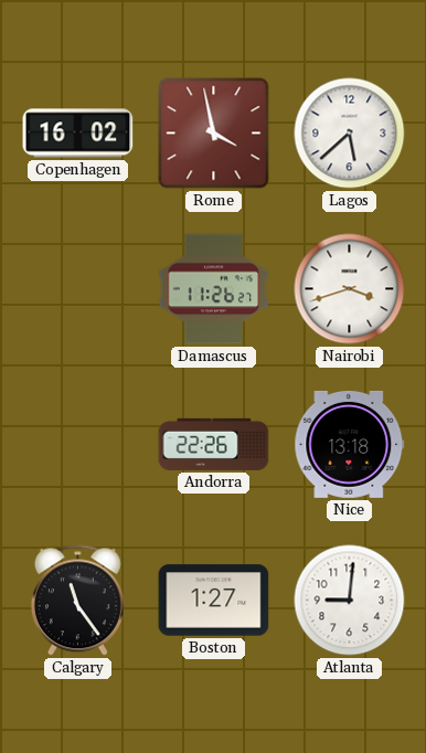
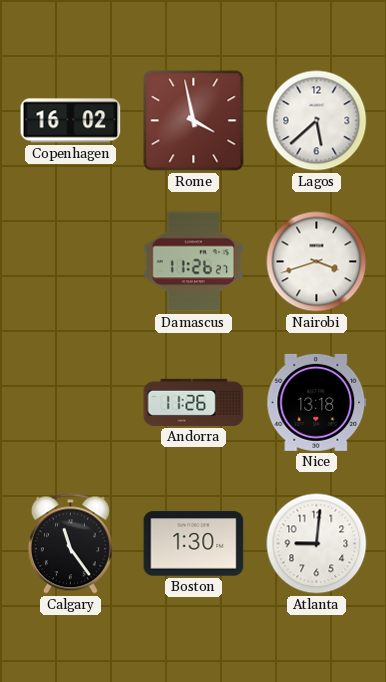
Andorra: 22:26 -> 11:26
Boston: 1:27 -> 1:30
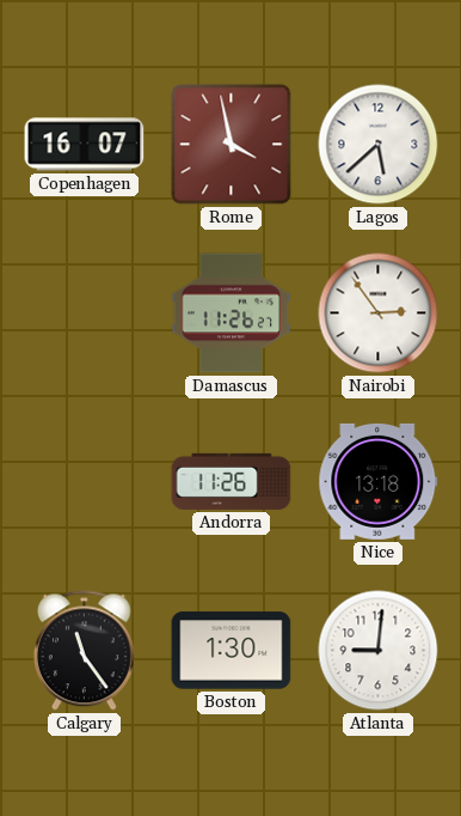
Copenhagen: 16:02 -> 16:07
Nairobi: 3:42 -> 2:54
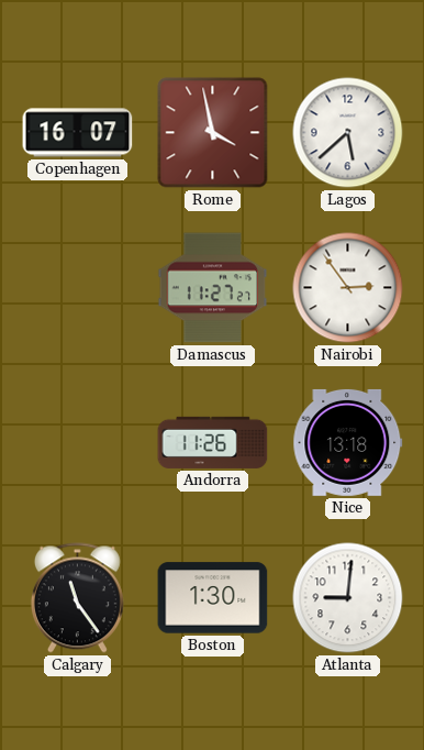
Damascus: 11:26 -> 11:27
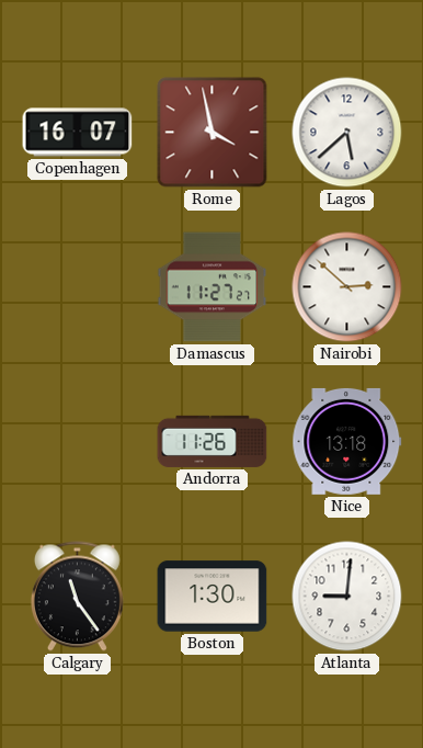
Nairobi: 2:54 -> 2:52
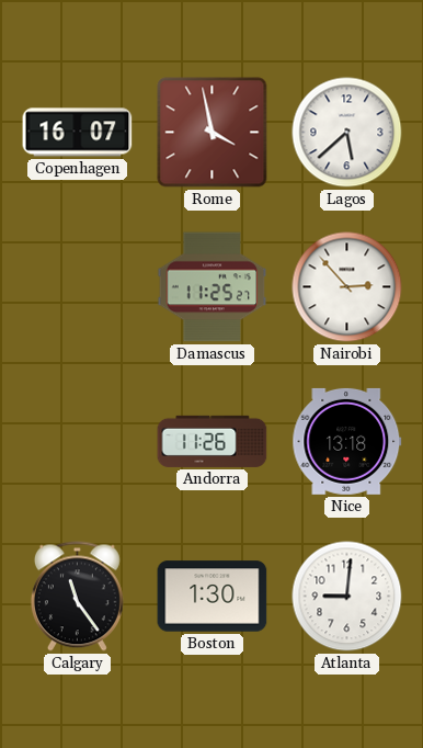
Damascus: 11:27 -> 11:25
Nairobi: 2:52 -> 2:53
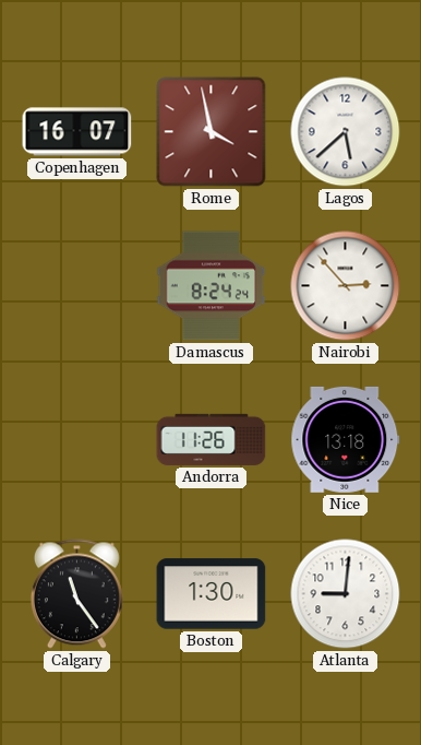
Damascus: 11:25 -> 8:24
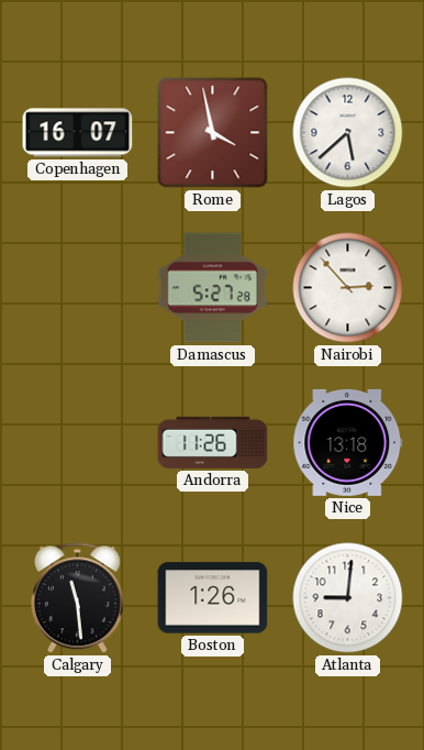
Damascus: 8:24 -> 5:27
Calgary: 11:24 -> 11:29
Boston: 1:30 -> 1:26
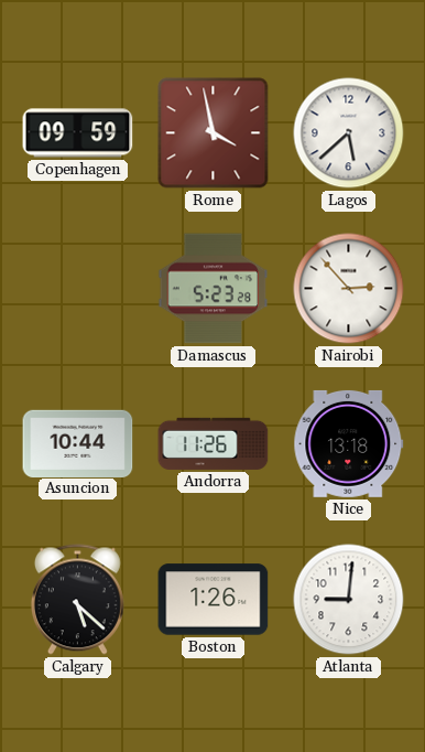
Copenhagen: 16:07 -> 09:59
Damascus: 5:27 -> 5:23
Asuncion: none -> 10:44
Calgary: 11:29 -> 5:22
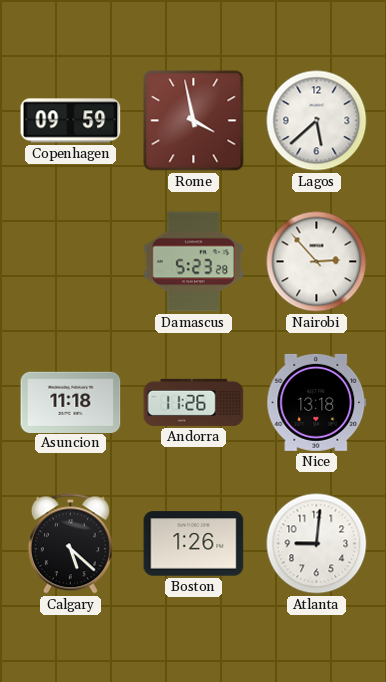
Asuncion: 10:44 -> 11:18
